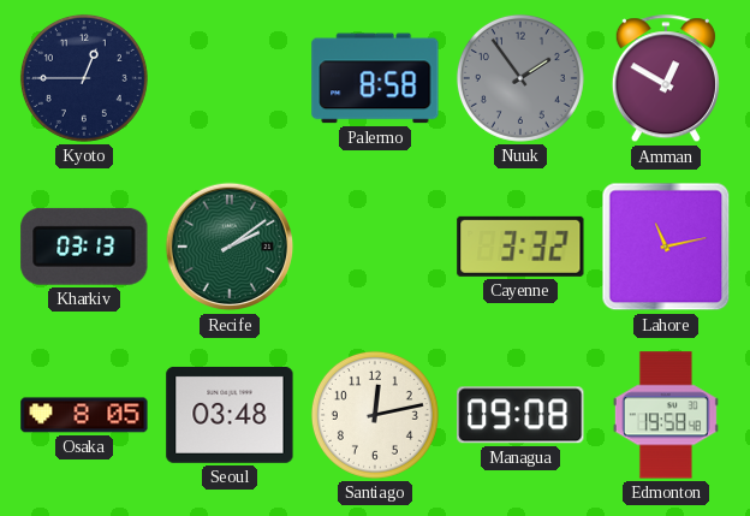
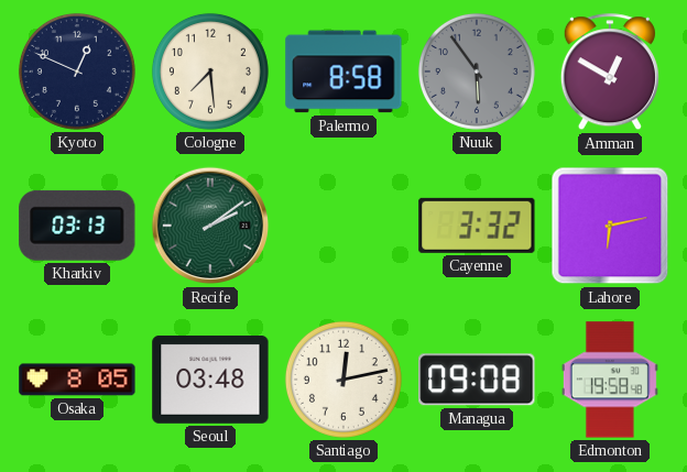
Kyoto: 12:45 -> 12:49
Cologne: none -> 7:29
Nuuk: 1:54 -> 5:54
Lahore: 11:13 -> 6:13
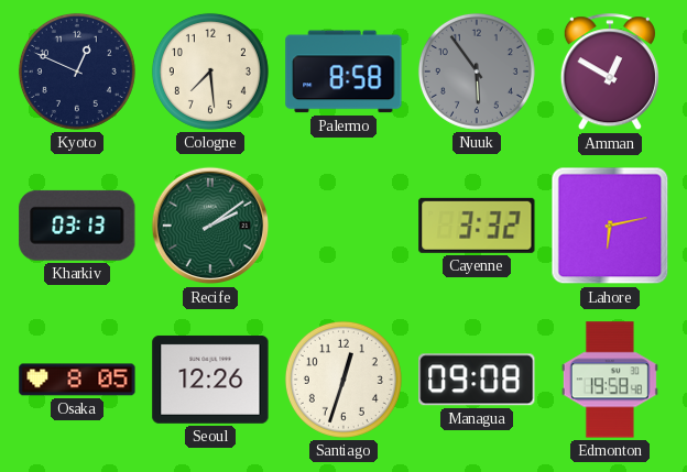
Seoul: 03:48 -> 12:26
Santiago: 12:13 -> 12:33
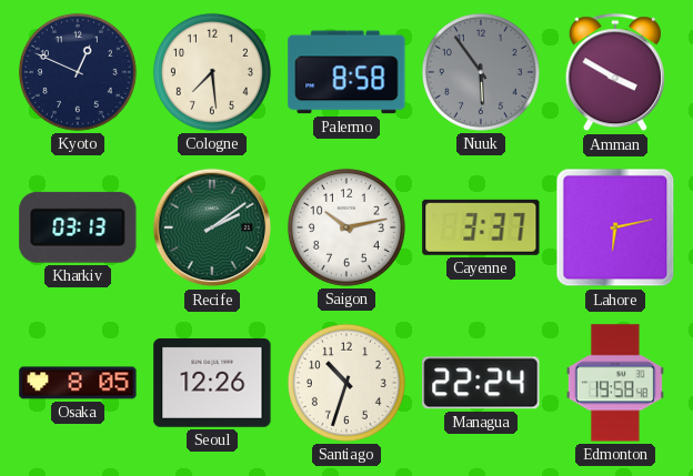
Amman: 12:50 -> 3:50
Saigon: none -> 10:13
Cayenne: 3:32 -> 3:37
Santiago: 12:33 -> 10:33
Managua: 09:08 -> 22:24
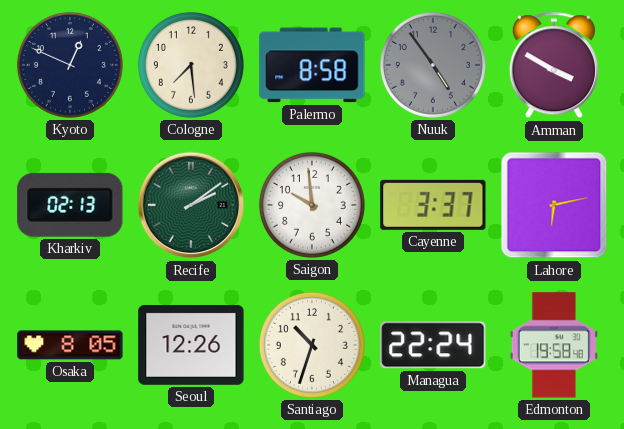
Nuuk: 5:54 -> 4:54
Kharkiv: 03:13 -> 02:13
Saigon: 10:13 -> 9:59
